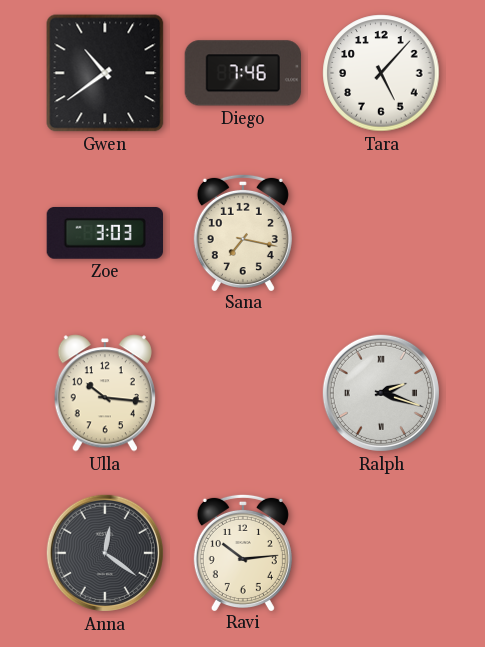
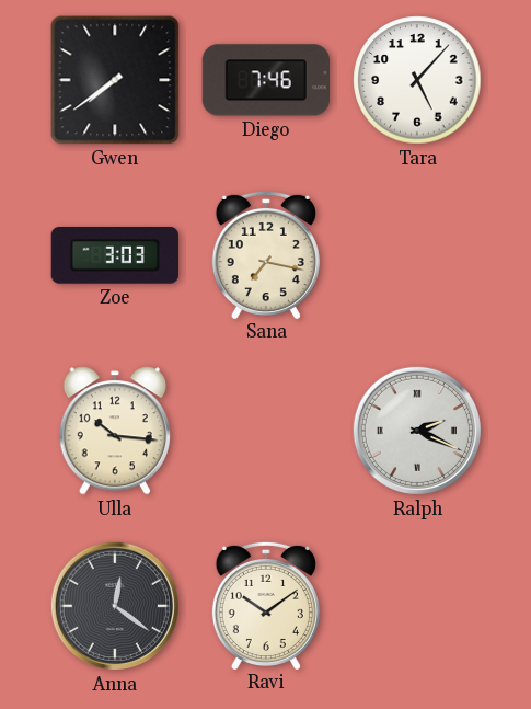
Gwen: 10:39 -> 7:39
Ralph: 2:18 -> 2:19
Ravi: 10:14 -> 10:09
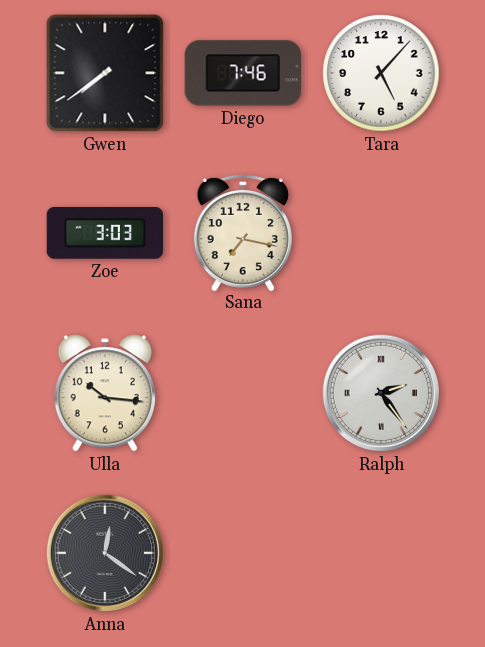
Ralph: 2:19 -> 2:24
Ravi: 10:09 -> none
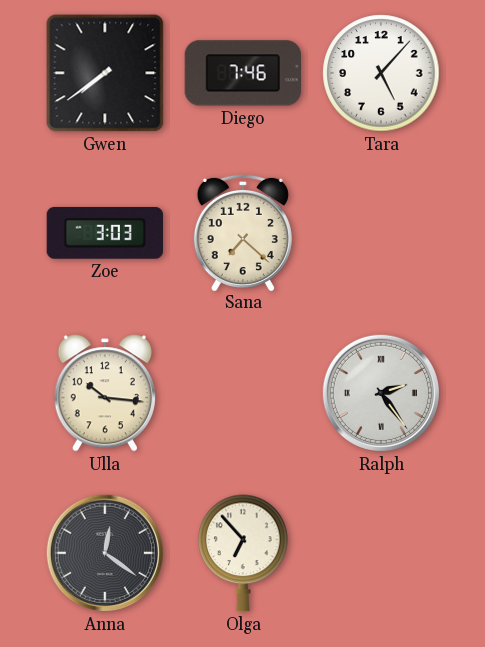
Sana: 7:17 -> 7:22
Olga: none -> 6:53
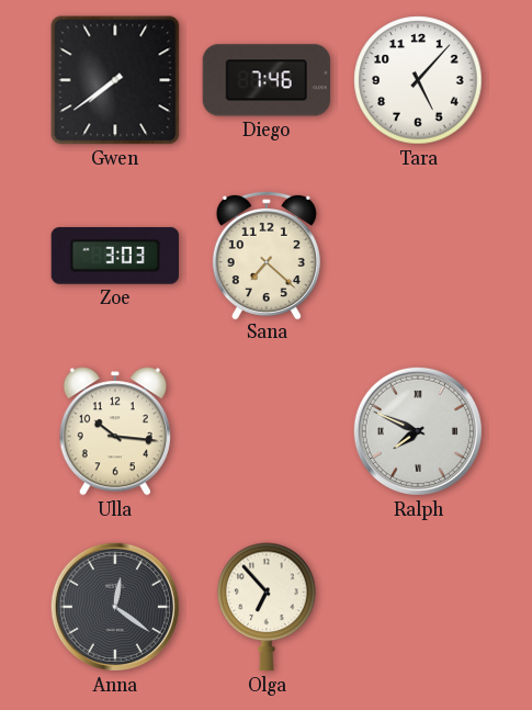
Ralph: 2:24 -> 7:49
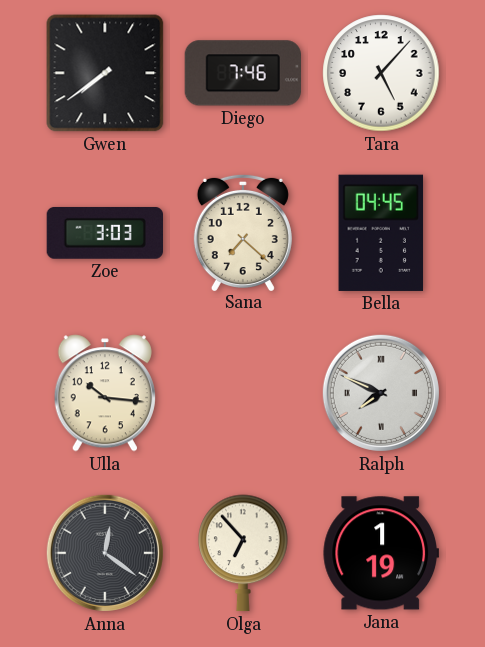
Bella: none -> 04:45
Jana: none -> 1:19
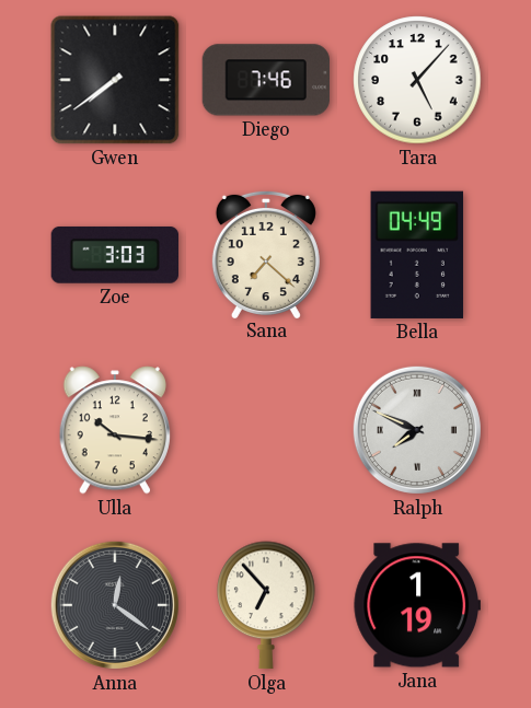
Bella: 04:45 -> 04:49
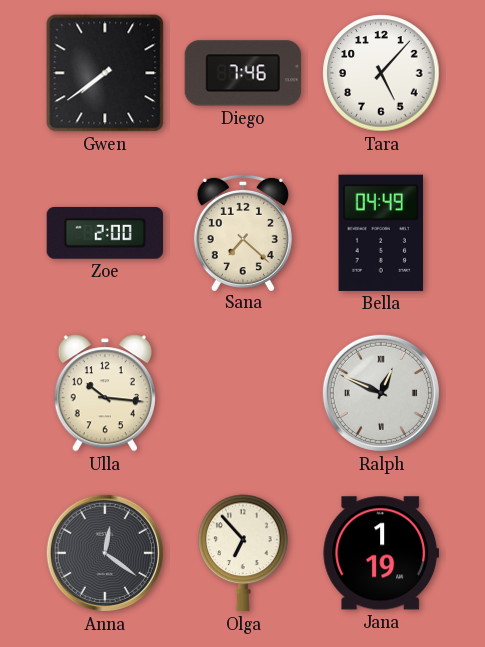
Zoe: 3:03 -> 2:00
Ralph: 7:49 -> 12:49
